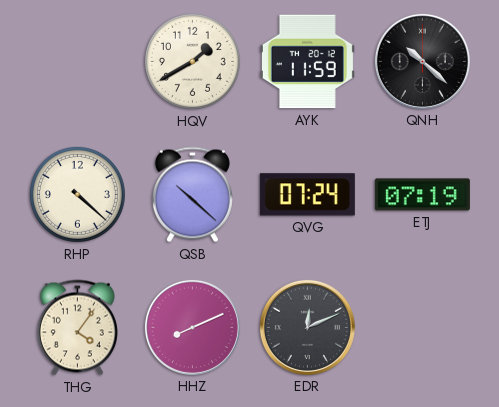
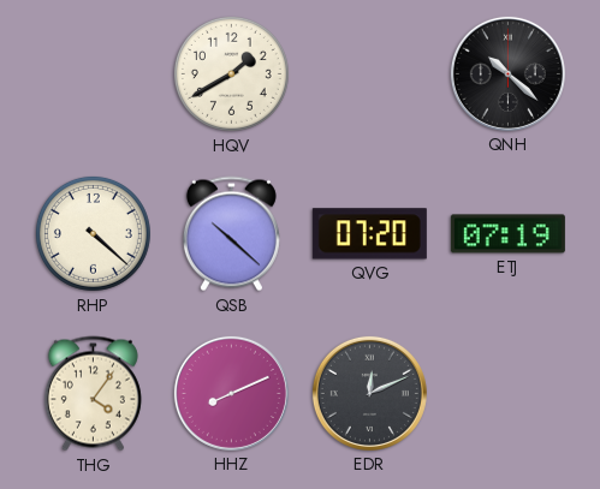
AYK: 11:59 -> none
QVG: 07:24 -> 07:20
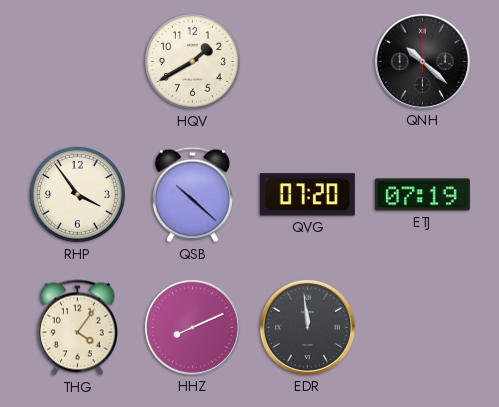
RHP: 4:22 -> 3:54
EDR: 12:11 -> 11:59
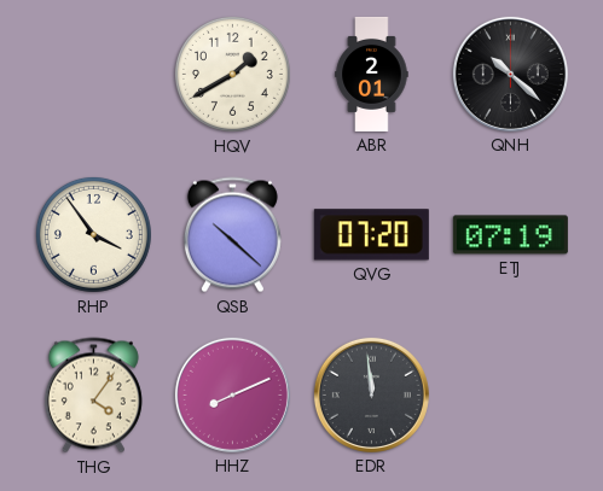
ABR: none -> 2:01
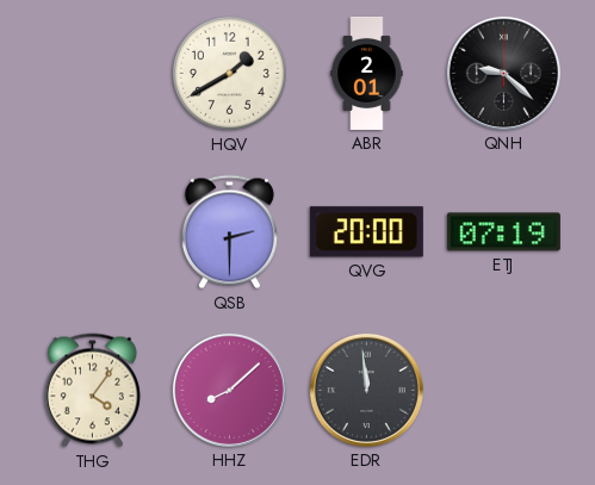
QNH: 10:22 -> 9:22
RHP: 3:54 -> none
QSB: 10:22 -> 2:30
QVG: 07:20 -> 20:00
HHZ: 8:11 -> 8:08
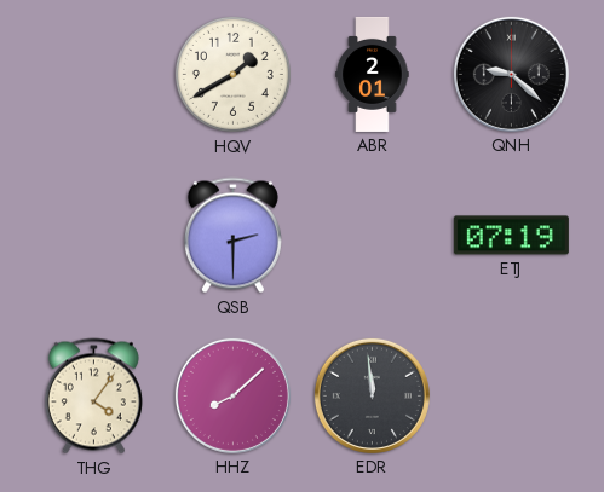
QVG: 20:00 -> none
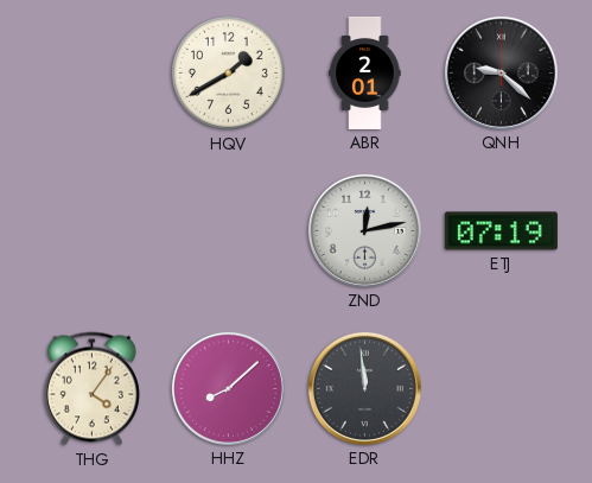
QSB: 2:30 -> none
ZND: none -> 12:13
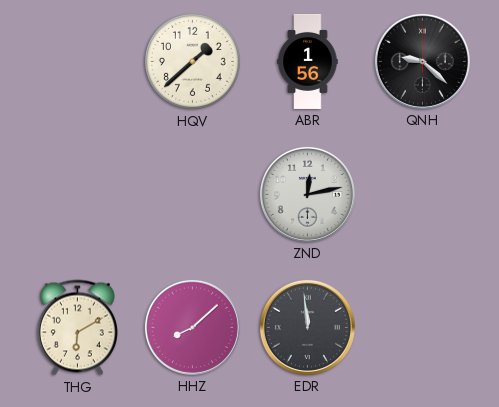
HQV: 1:40 -> 1:38
ABR: 2:01 -> 1:56
ETJ: 07:19 -> none
THG: 4:06 -> 6:10
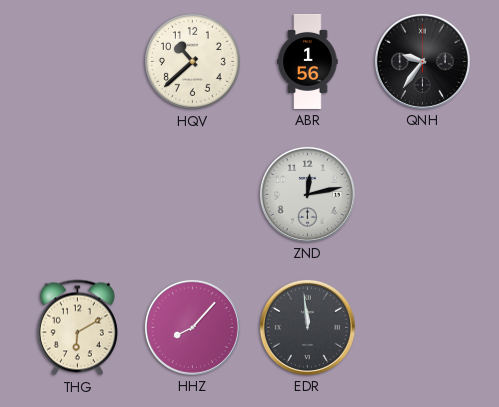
HQV: 1:38 -> 10:38
QNH: 9:22 -> 9:36
HHZ: 8:08 -> 8:07
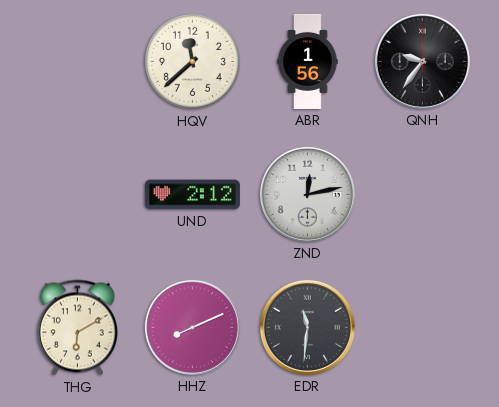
HQV: 10:38 -> 11:38
UND: none -> 2:12
HHZ: 8:07 -> 8:11
EDR: 11:59 -> 11:31
